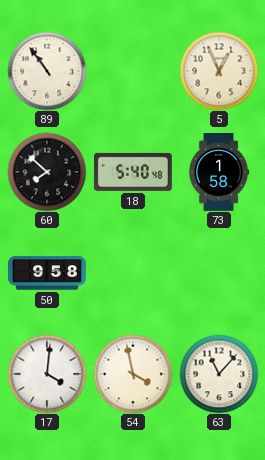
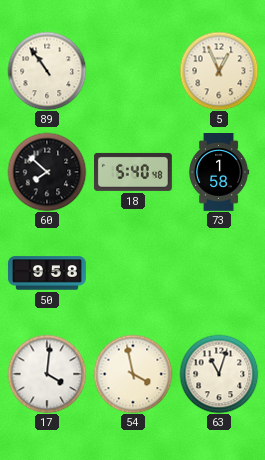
63: 11:07 -> 11:03
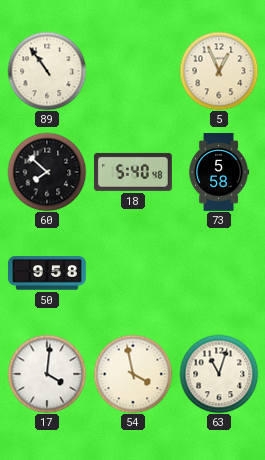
73: 1:58 -> 5:58
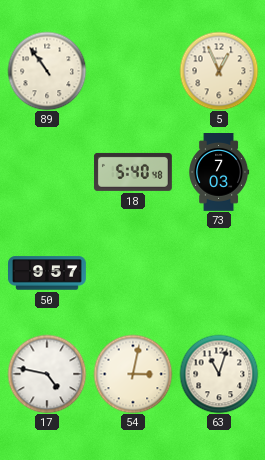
60: 7:52 -> none
73: 5:58 -> 7:03
50: 9:58 -> 9:57
17: 4:01 -> 4:47
54: 3:58 -> 3:02
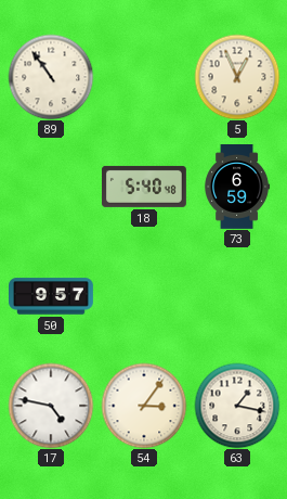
73: 7:03 -> 6:59
54: 3:02 -> 3:06
63: 11:03 -> 1:17
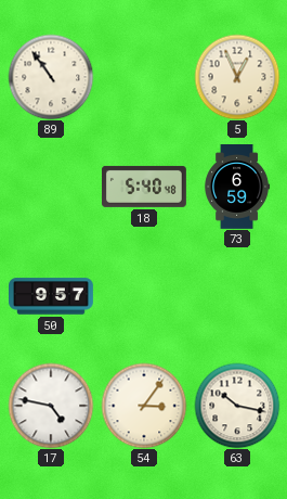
63: 1:17 -> 10:17
